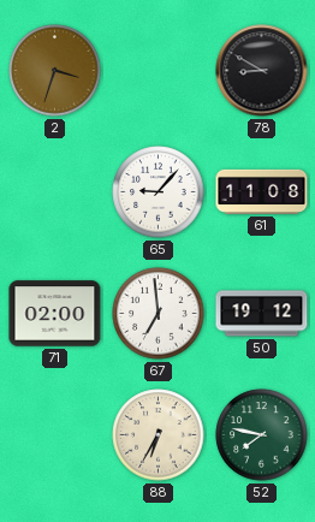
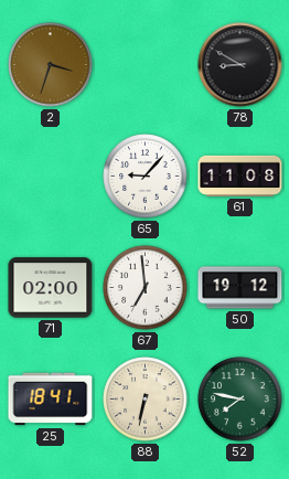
25: none -> 18:41
88: 6:35 -> 6:32
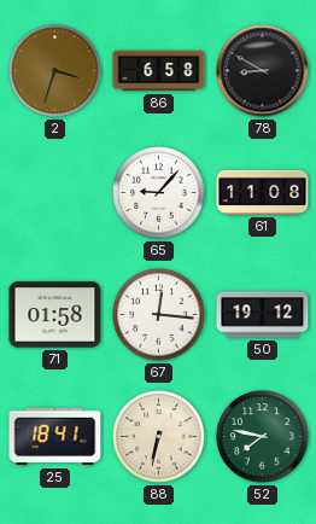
86: none -> 6:58
71: 02:00 -> 01:58
67: 6:59 -> 12:16
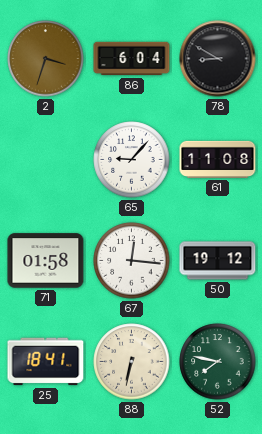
86: 6:58 -> 6:04
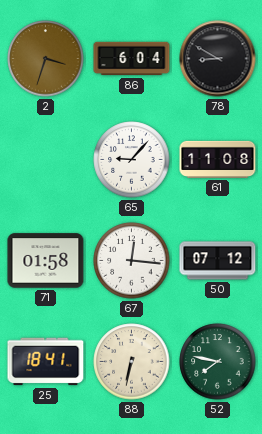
50: 19:12 -> 07:12
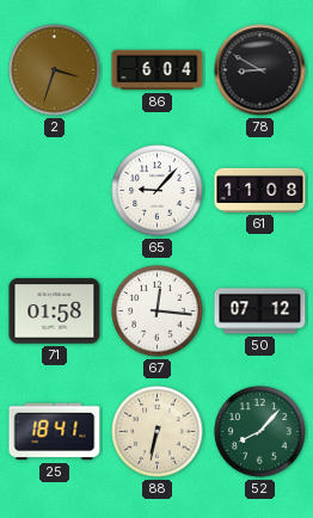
52: 7:47 -> 8:07
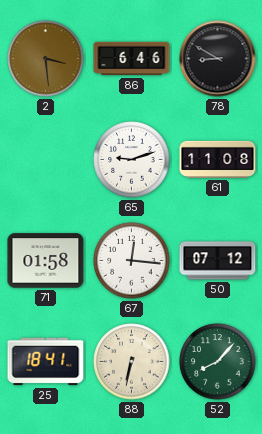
2: 3:33 -> 3:29
86: 6:04 -> 6:46
65: 9:07 -> 9:12
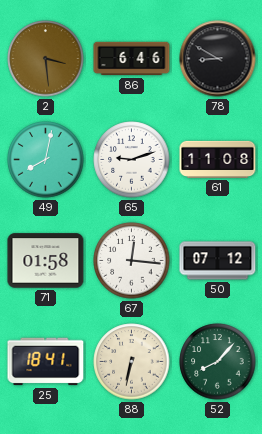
49: none -> 8:02
